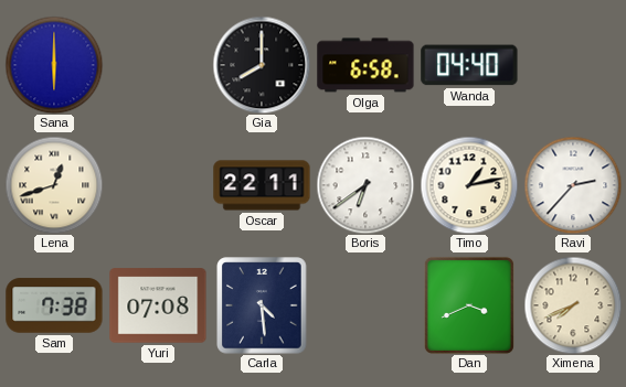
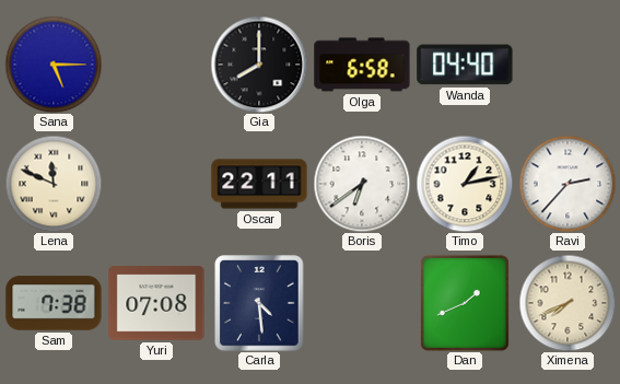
Sana: 6:00 -> 5:15
Lena: 12:42 -> 11:49
Dan: 3:41 -> 1:41
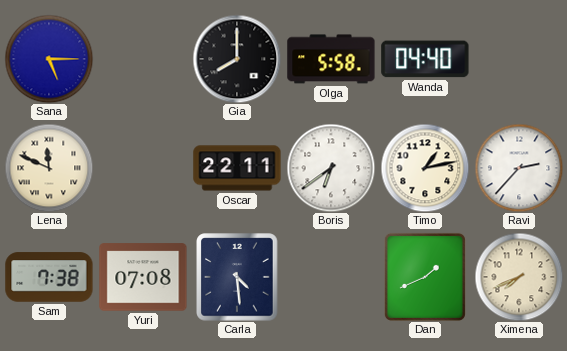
Olga: 6:58 -> 5:58
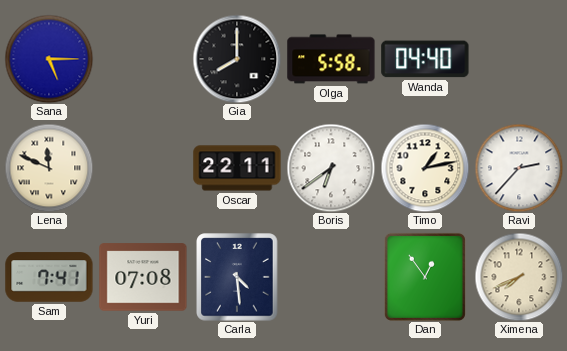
Sam: 7:38 -> 7:41
Dan: 1:41 -> 12:54
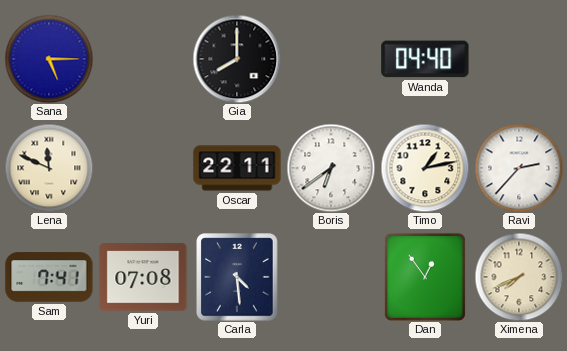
Olga: 5:58 -> none
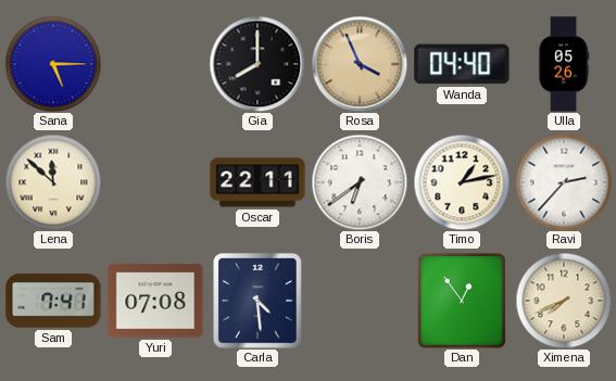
Rosa: none -> 3:56
Ulla: none -> 05:26
Lena: 11:49 -> 11:52
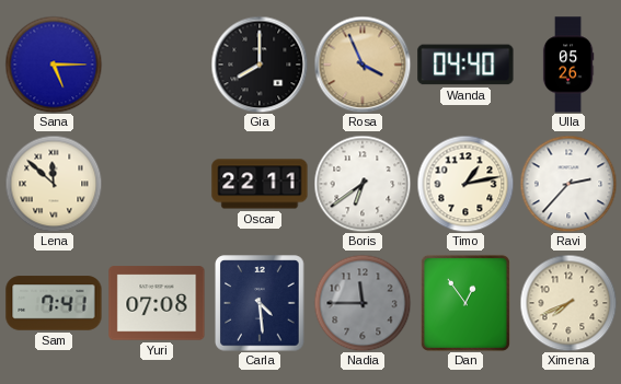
Nadia: none -> 11:45
